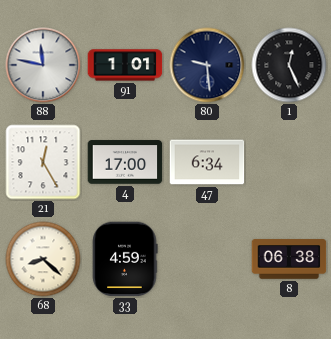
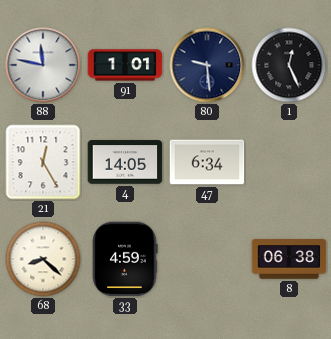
4: 17:00 -> 14:05
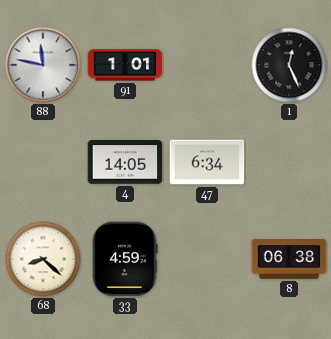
80: 9:29 -> none
21: 12:25 -> none
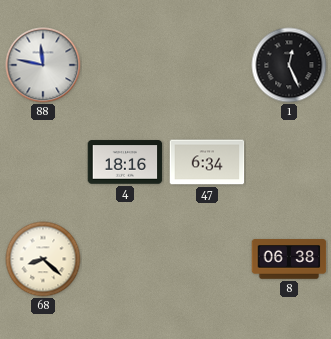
91: 1:01 -> none
4: 14:05 -> 18:16
33: 4:59 -> none
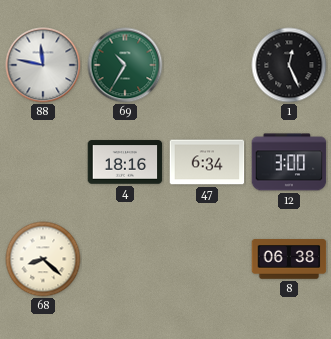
69: none -> 10:35
12: none -> 3:00
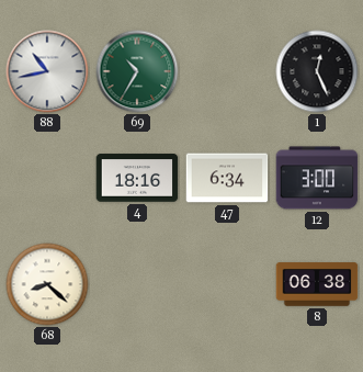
88: 11:47 -> 10:43
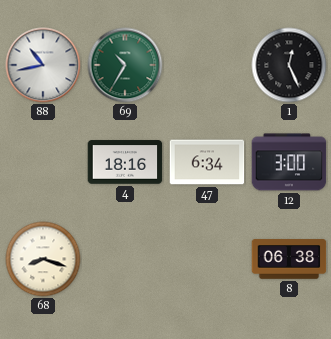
68: 8:22 -> 8:18
